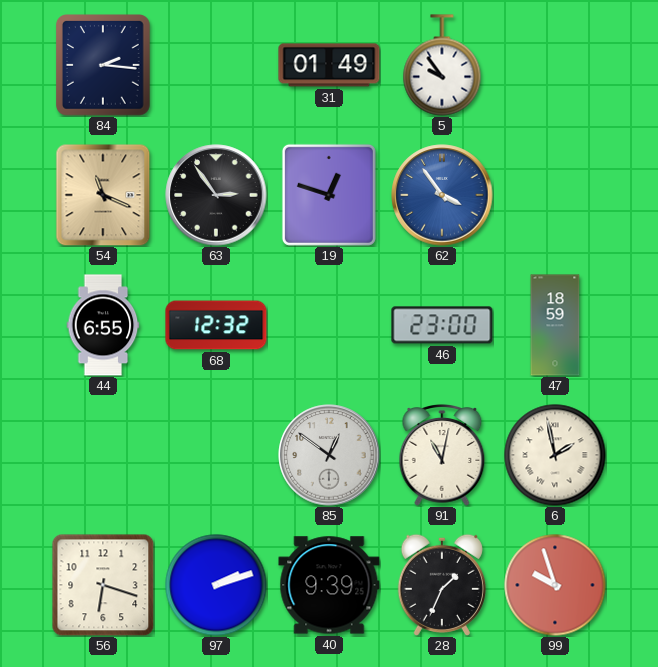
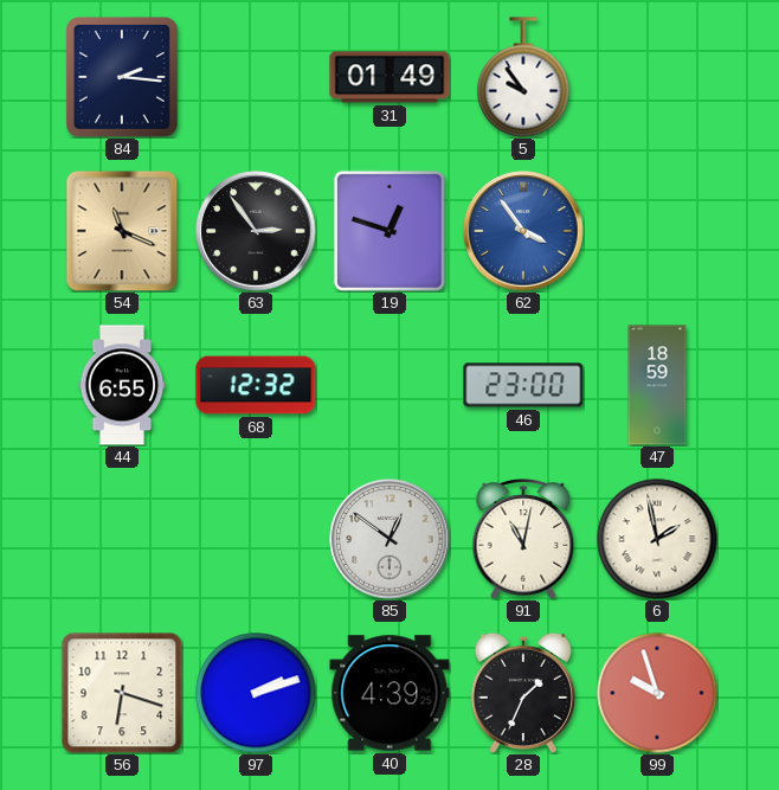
40: 9:39 -> 4:39
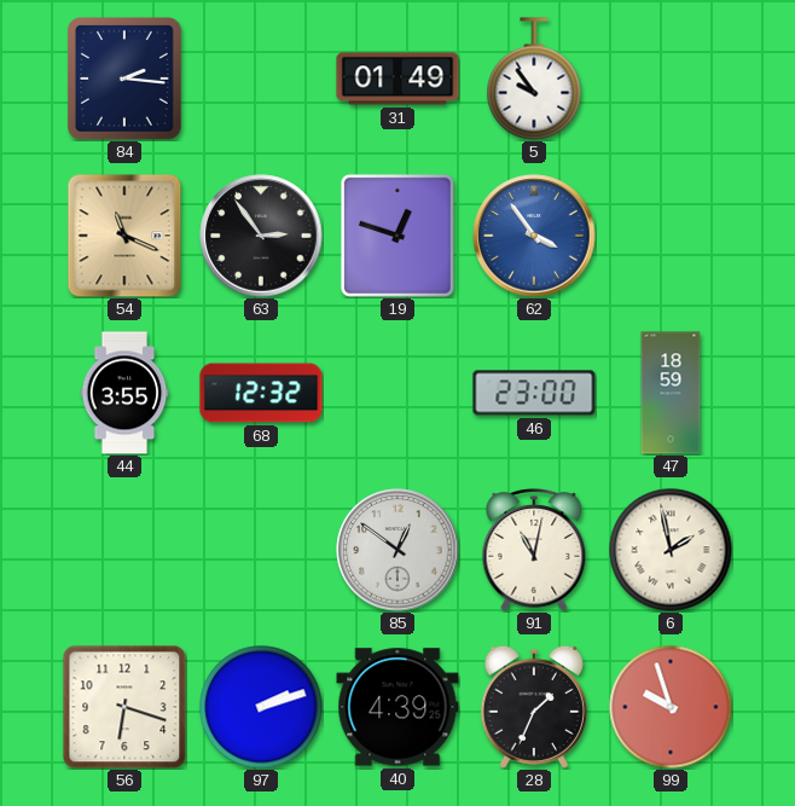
44: 6:55 -> 3:55
